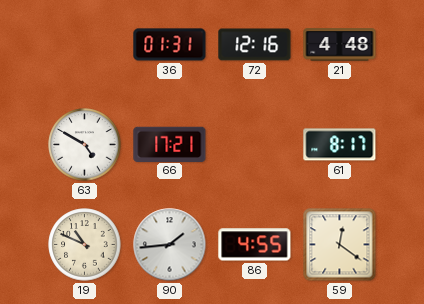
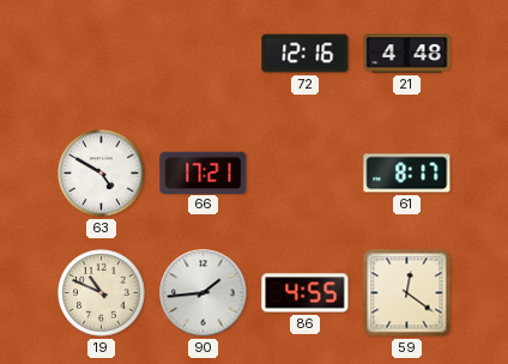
36: 01:31 -> none
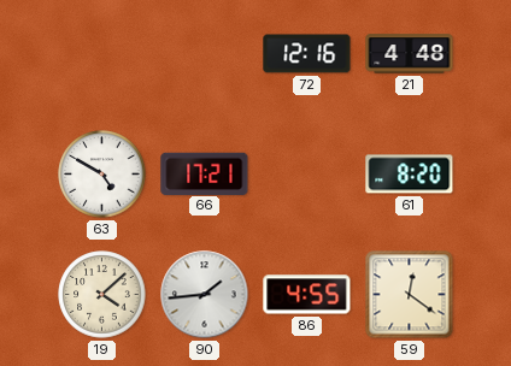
61: 8:17 -> 8:20
19: 10:49 -> 4:08
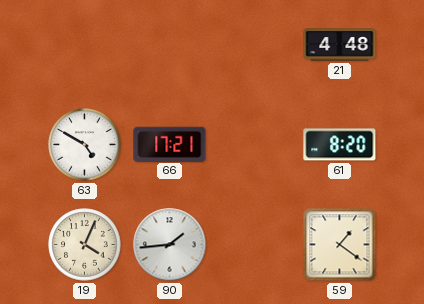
72: 12:16 -> none
19: 4:08 -> 4:04
86: 4:55 -> none
59: 12:21 -> 1:21
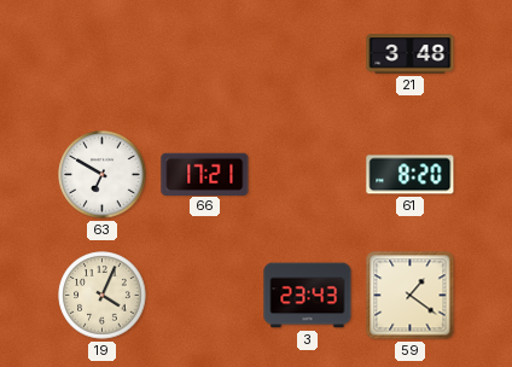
21: 4:48 -> 3:48
63: 4:50 -> 6:50
90: 1:44 -> none
3: none -> 23:43
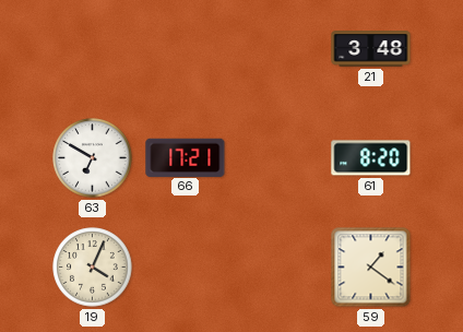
3: 23:43 -> none
